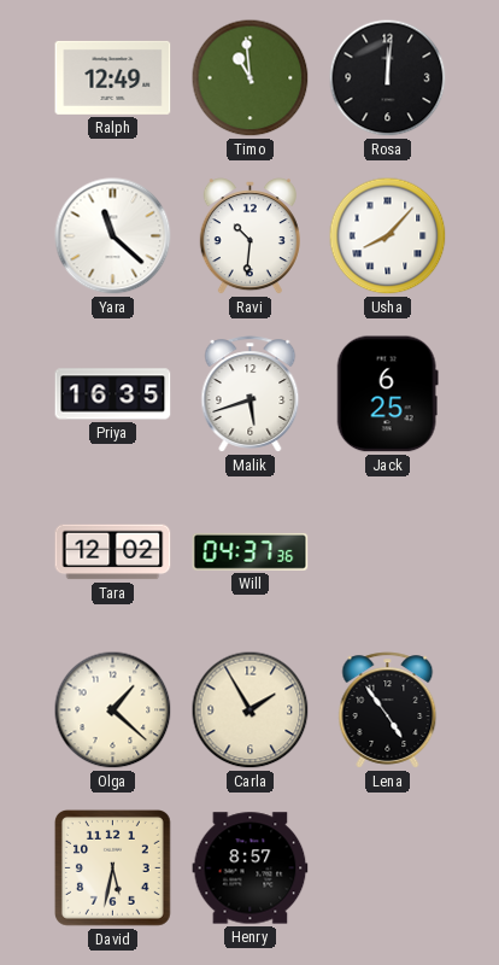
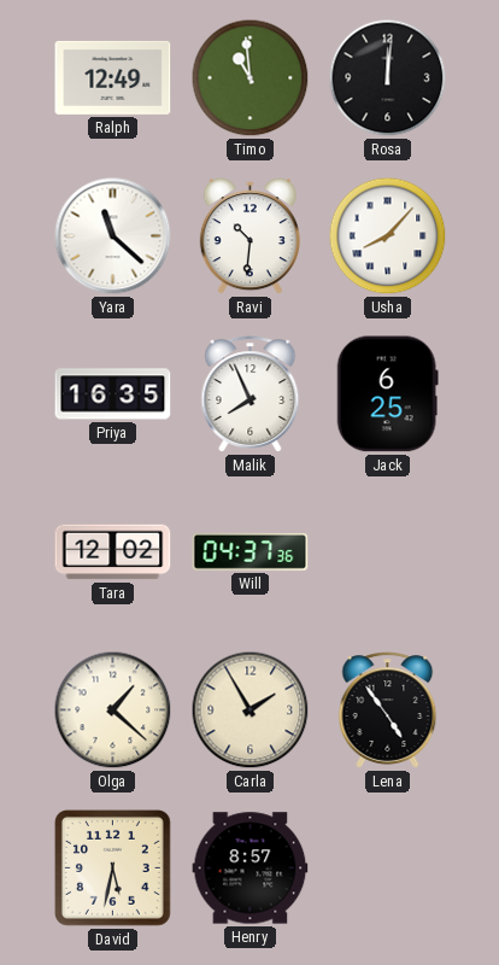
Malik: 5:42 -> 7:56
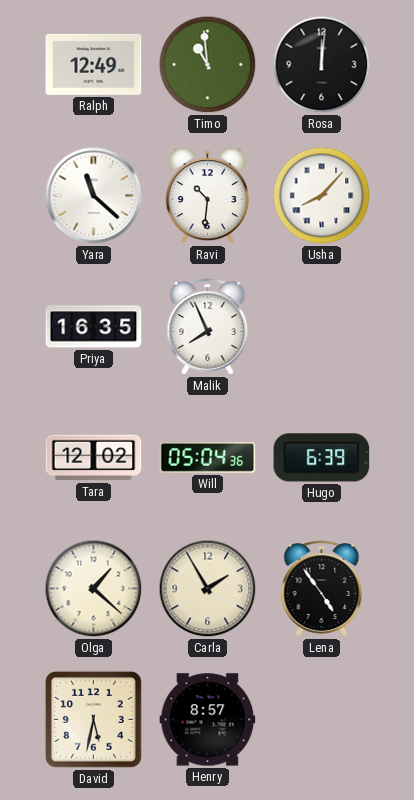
Jack: 6:25 -> none
Will: 04:37 -> 05:04
Hugo: none -> 6:39
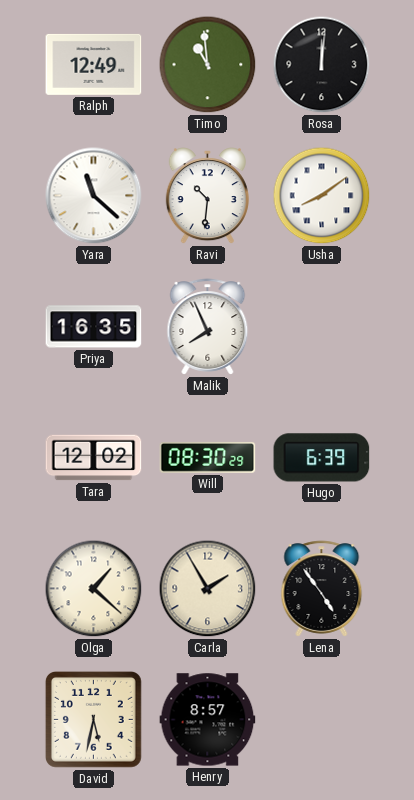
Usha: 8:07 -> 8:09
Will: 05:04 -> 08:30
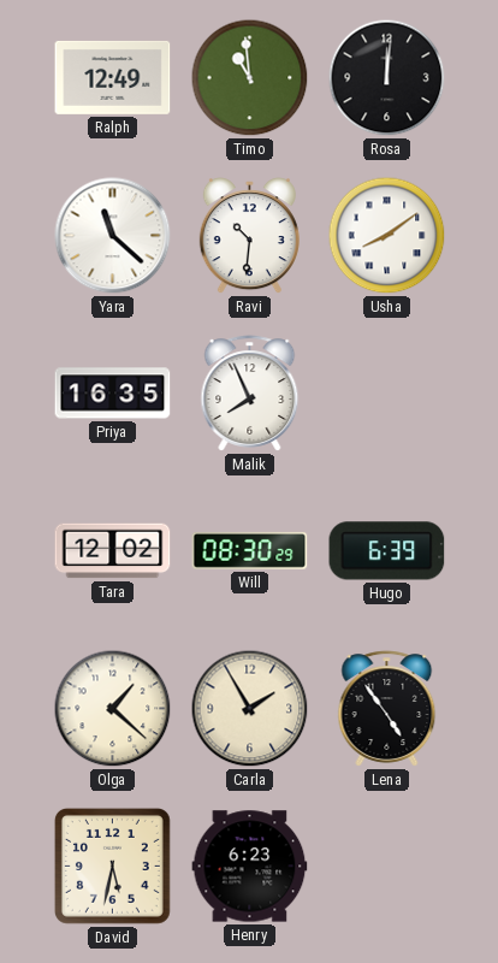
Henry: 8:57 -> 6:23
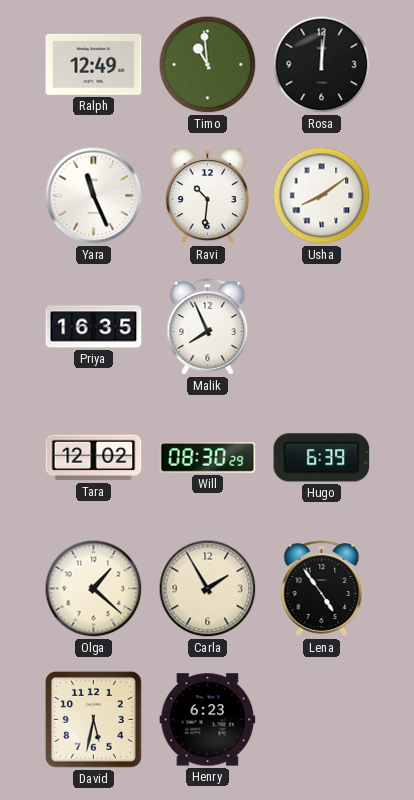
Yara: 11:22 -> 11:26
